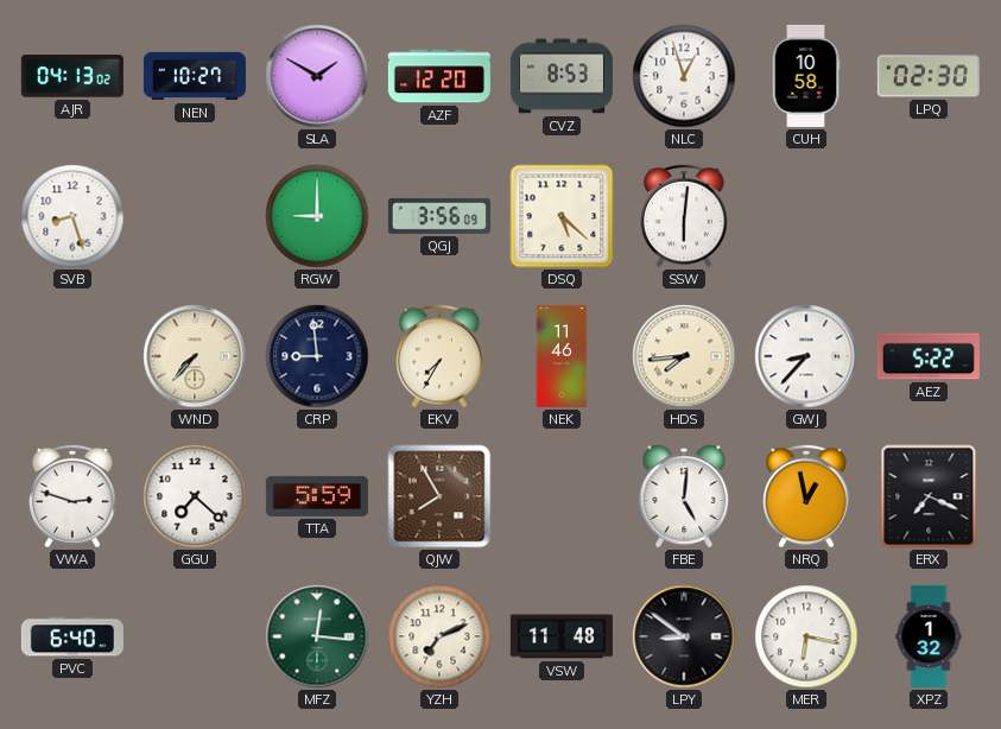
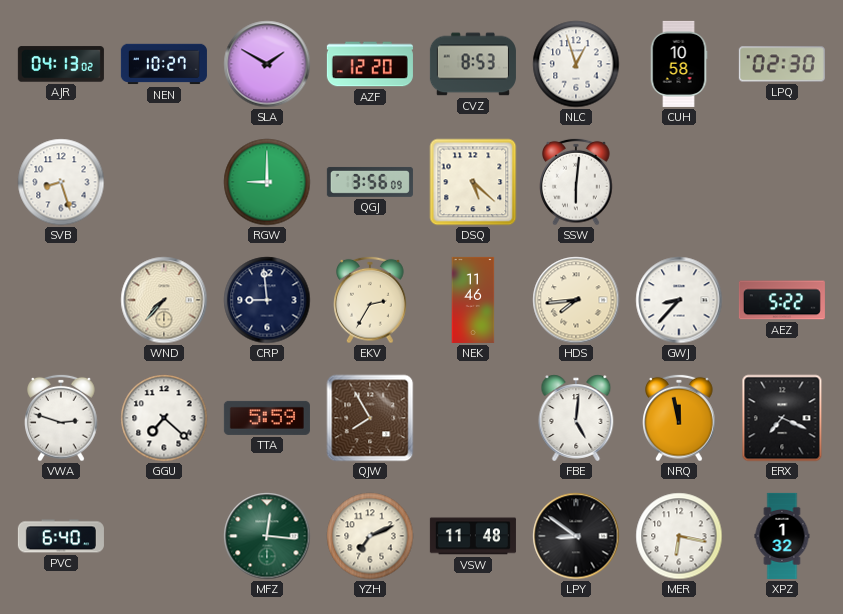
EKV: 7:35 -> 2:35
NRQ: 12:58 -> 11:58
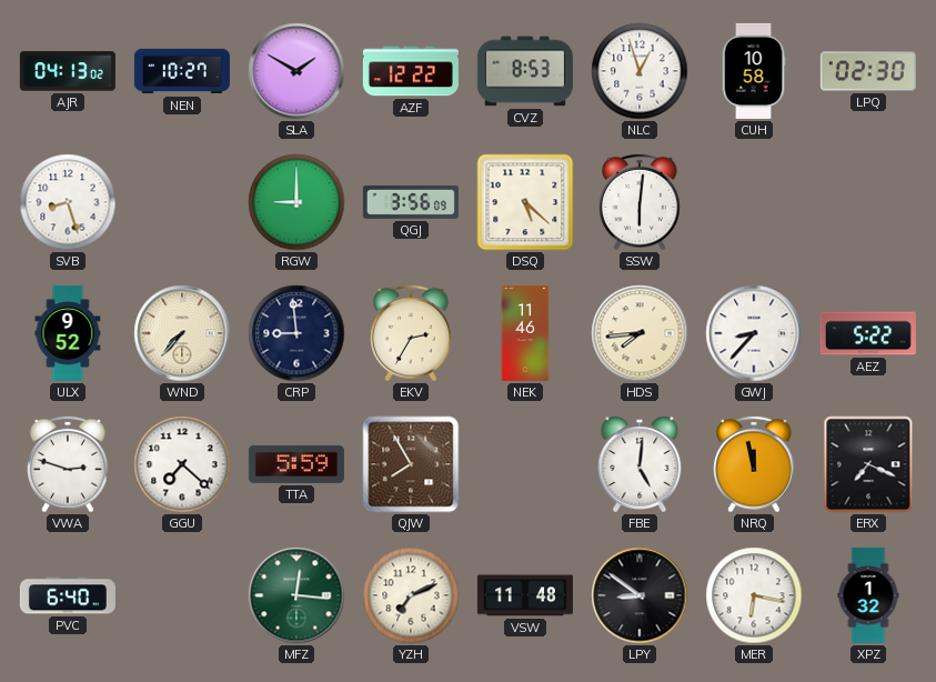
AZF: 12:20 -> 12:22
ULX: none -> 9:52
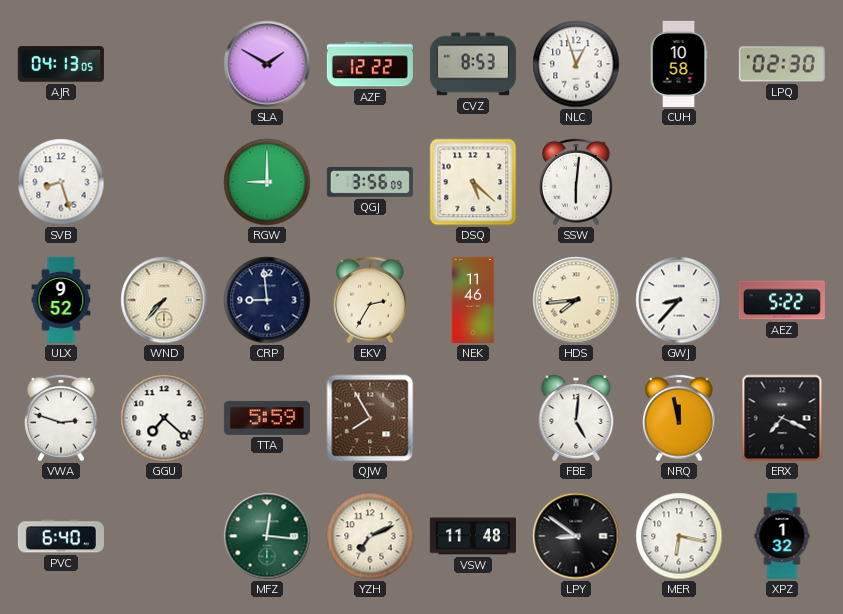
AJR: 04:13:02 -> 04:13:05
NEN: 10:27 -> none
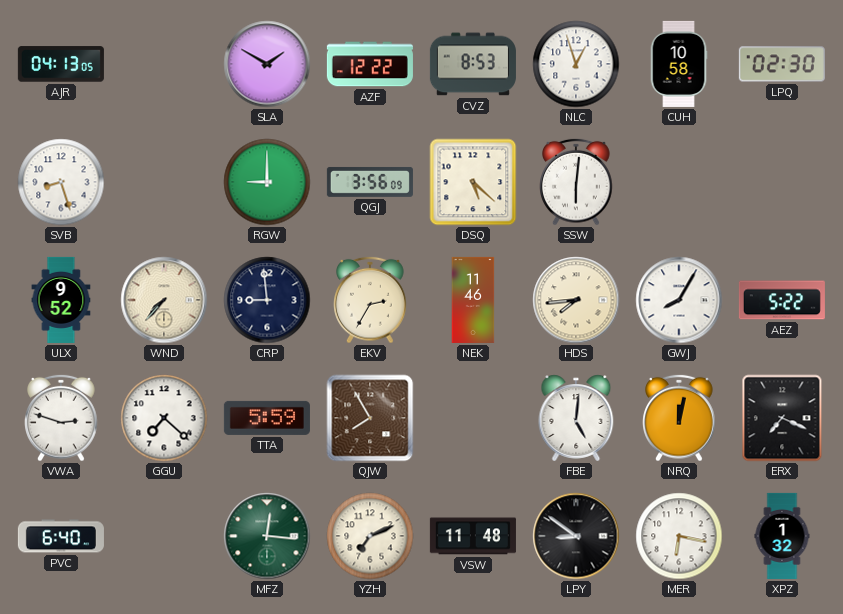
GWJ: 8:37 -> 8:05
NRQ: 11:58 -> 12:02
